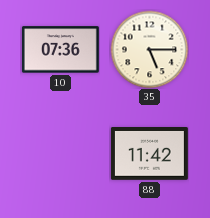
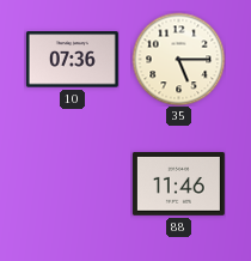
88: 11:42 -> 11:46
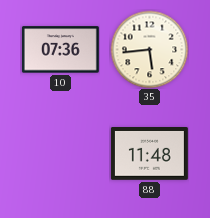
35: 5:15 -> 5:44
88: 11:46 -> 11:48
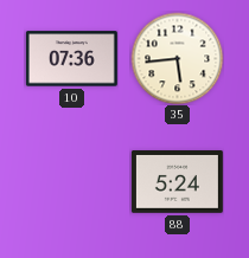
88: 11:48 -> 5:24
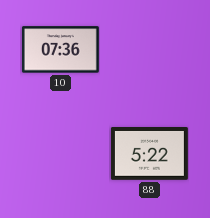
35: 5:44 -> none
88: 5:24 -> 5:22
